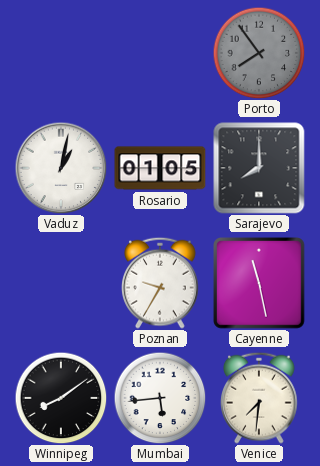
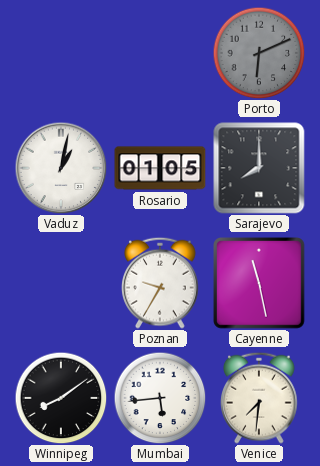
Porto: 7:54 -> 6:11
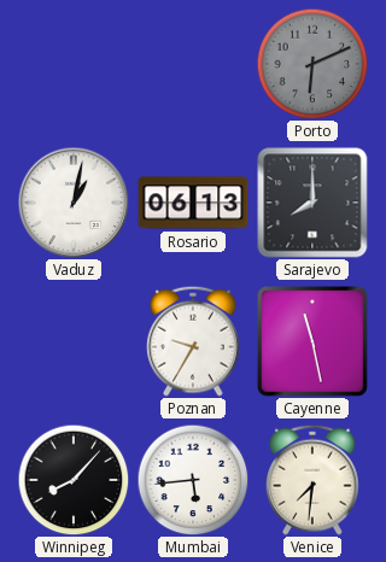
Rosario: 01:05 -> 06:13
Winnipeg: 8:09 -> 8:07
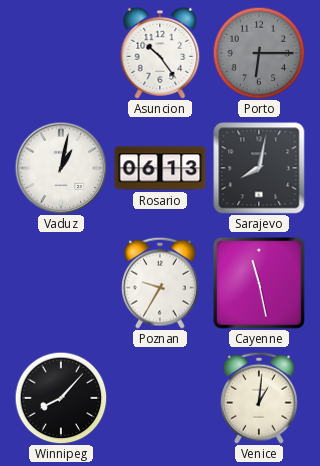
Asuncion: none -> 10:24
Porto: 6:11 -> 6:15
Sarajevo: 8:00 -> 8:02
Mumbai: 5:44 -> none
Venice: 7:31 -> 1:01
